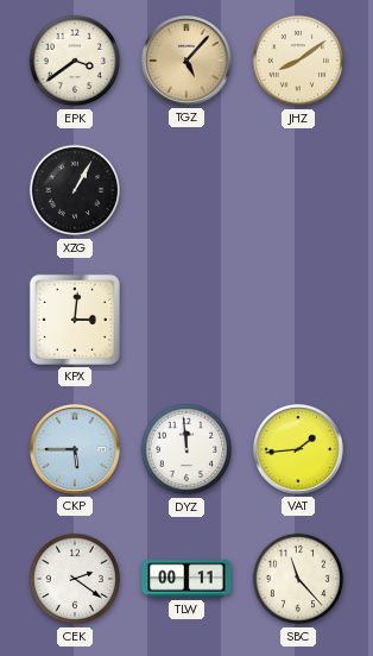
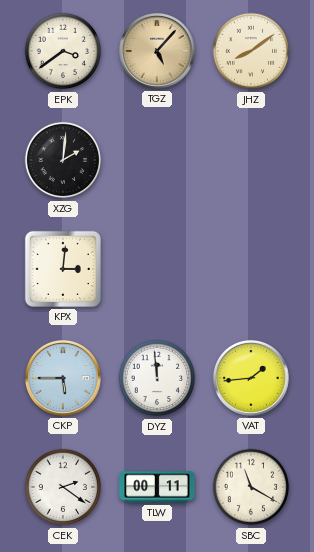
XZG: 1:05 -> 2:01
SBC: 11:23 -> 11:20
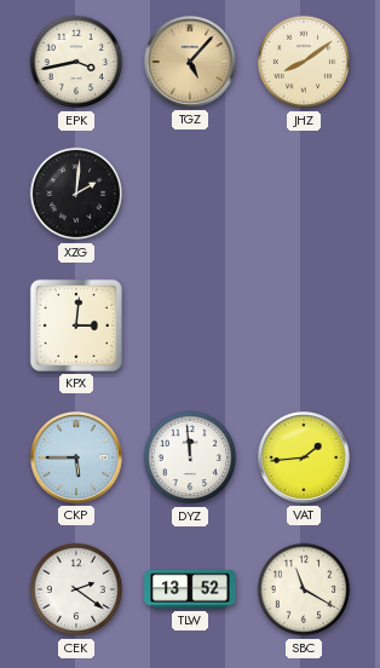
EPK: 3:39 -> 3:43
TLW: 00:11 -> 13:52
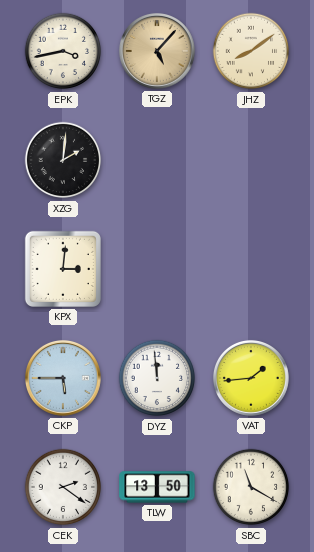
TLW: 13:52 -> 13:50
